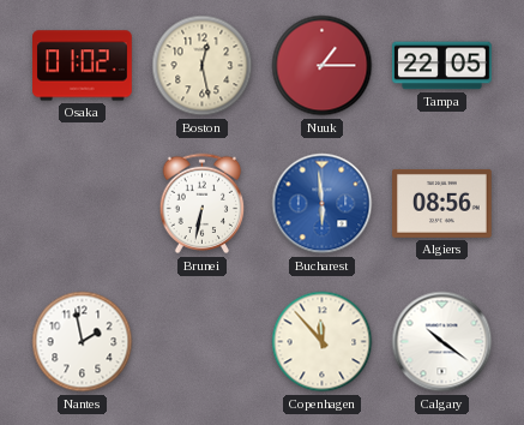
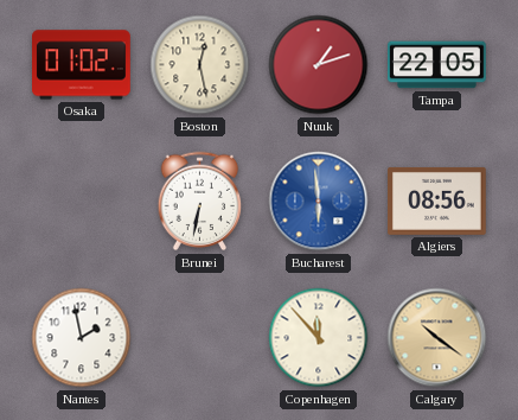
Nuuk: 1:15 -> 1:12
Calgary dial: white -> champagne
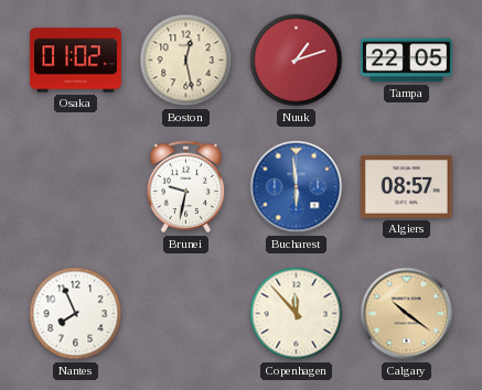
Brunei: 6:32 -> 9:32
Algiers: 08:56 -> 08:57
Nantes: 1:58 -> 7:56
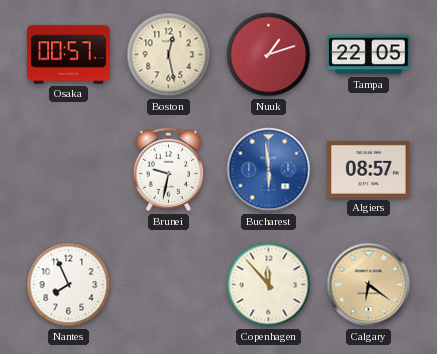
Osaka: 01:02 -> 00:57
Calgary: 10:21 -> 6:21
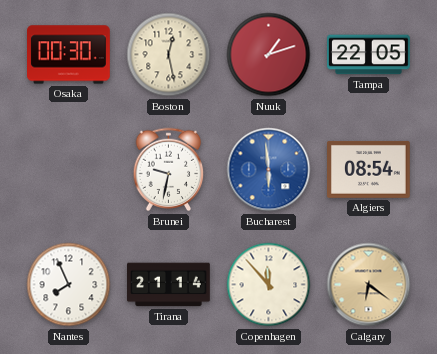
Osaka: 00:57 -> 00:30
Algiers: 08:57 -> 08:54
Tirana: none -> 21:14
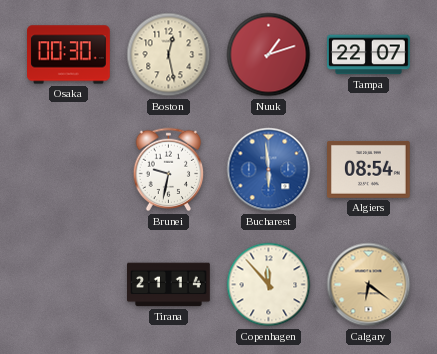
Tampa: 22:05 -> 22:07
Nantes: 7:56 -> none
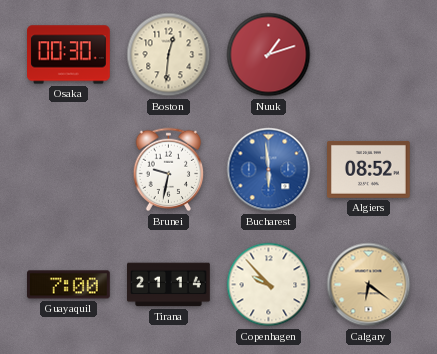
Boston: 12:28 -> 12:31
Tampa: 22:07 -> none
Algiers: 08:54 -> 08:52
Guayaquil: none -> 7:00
Copenhagen: 11:53 -> 9:53
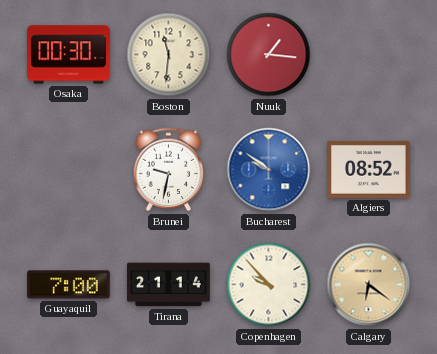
Boston: 12:31 -> 11:31
Nuuk: 1:12 -> 1:16
Bucharest: 5:59 -> 9:51
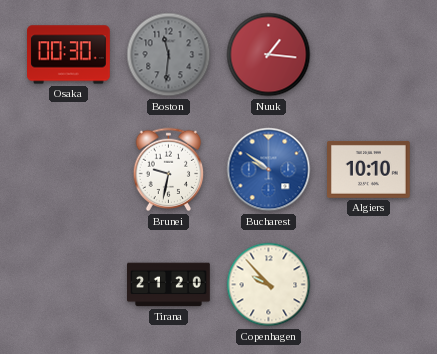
Boston dial: cream -> grey
Algiers: 08:52 -> 10:10
Guayaquil: 7:00 -> none
Tirana: 21:14 -> 21:20
Calgary: 6:21 -> none
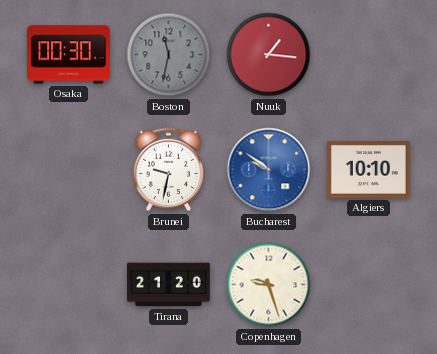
Boston: 11:31 -> 11:32
Copenhagen: 9:53 -> 9:27
